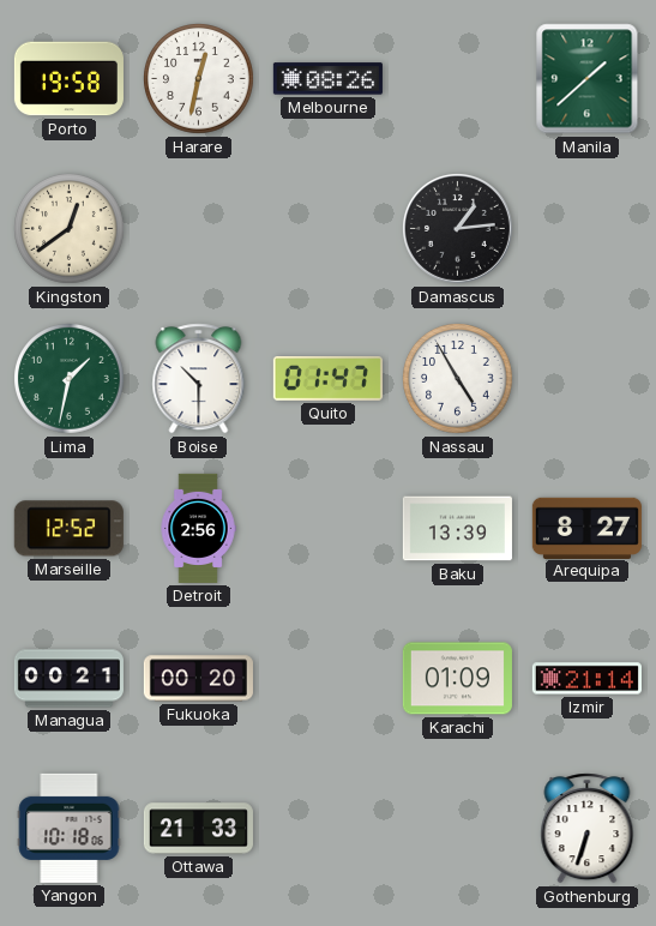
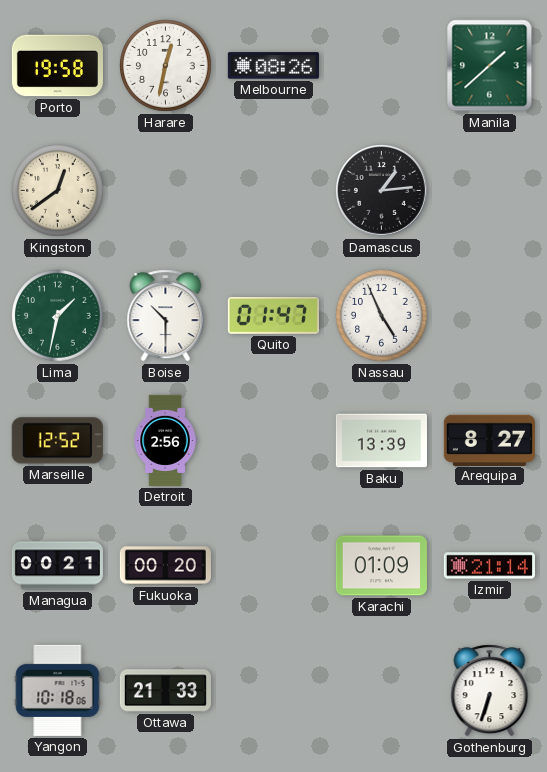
Nassau: 4:55 -> 4:56
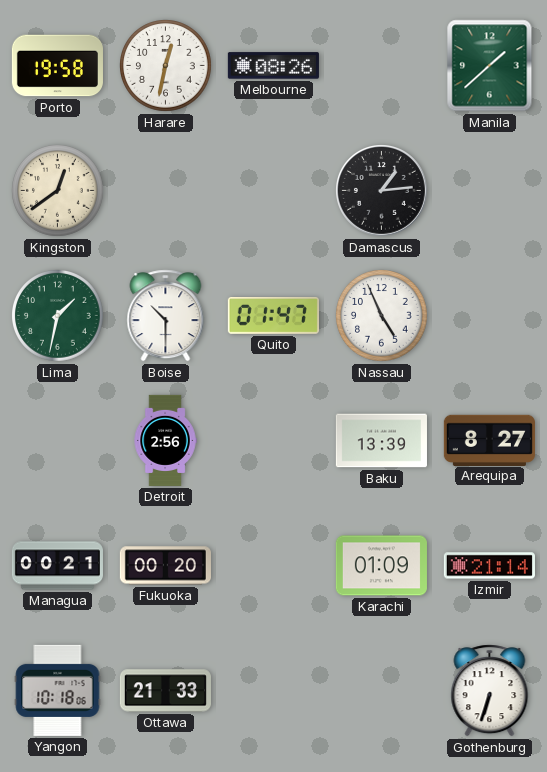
Marseille: 12:52 -> none
